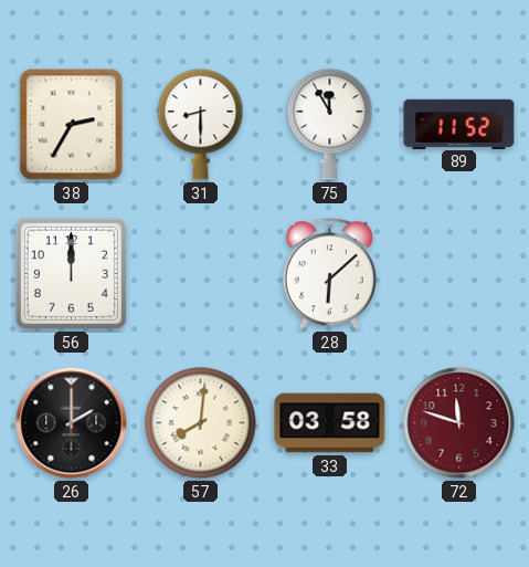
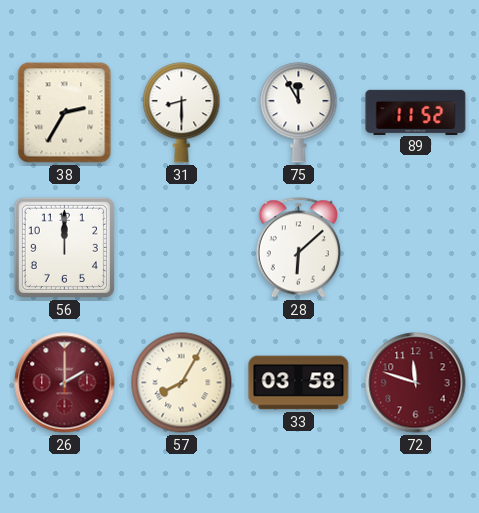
26 dial: black -> burgundy
57: 8:01 -> 8:05
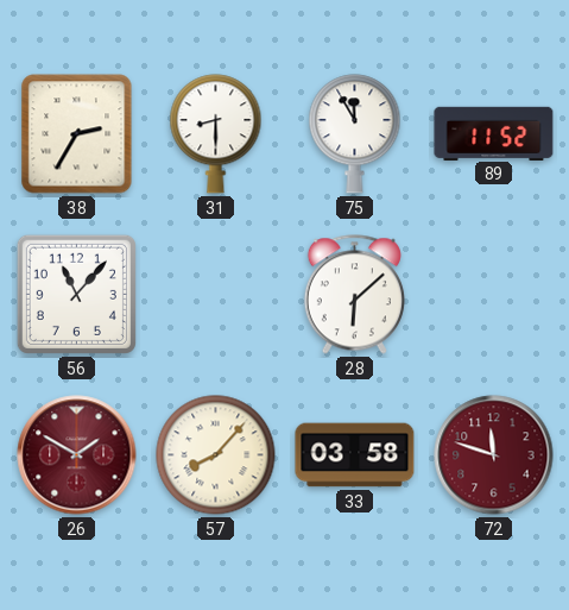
56: 12:00 -> 11:07
26: 2:00 -> 1:50
57: 8:05 -> 8:07
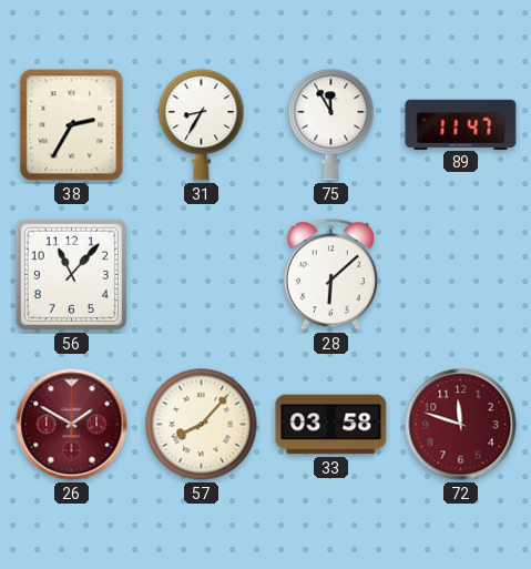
31: 8:30 -> 8:35
89: 11:52 -> 11:47
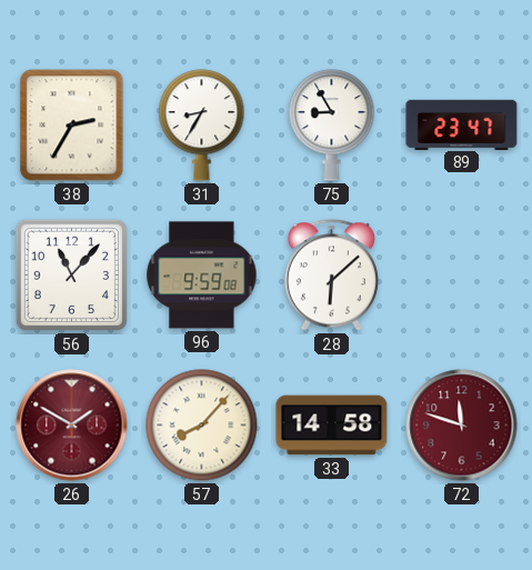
75: 11:55 -> 8:55
89: 11:47 -> 23:47
96: none -> 9:59
33: 03:58 -> 14:58
